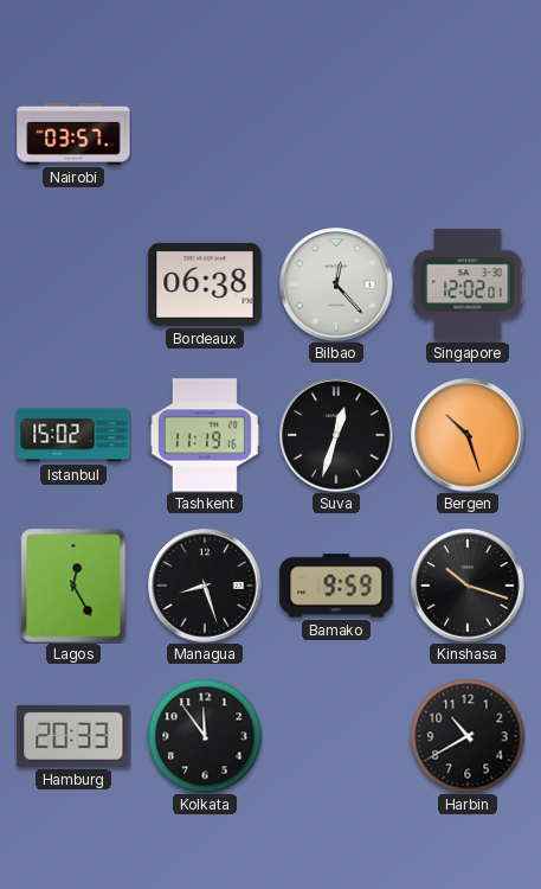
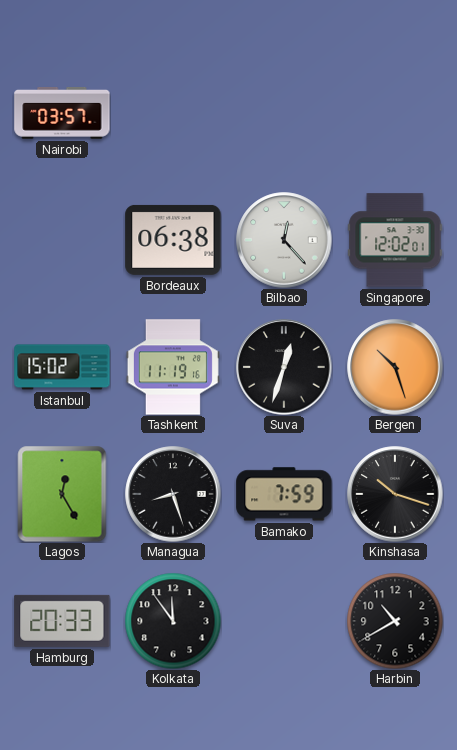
Bamako: 9:59 -> 7:59
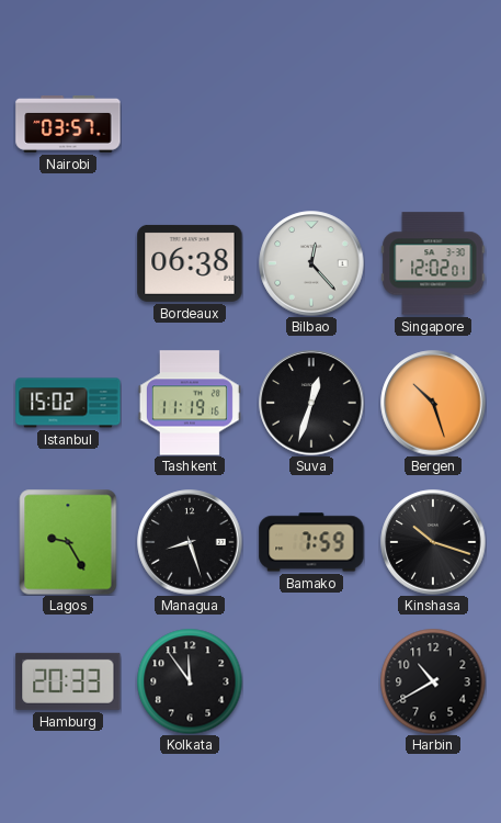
Lagos: 12:25 -> 9:25
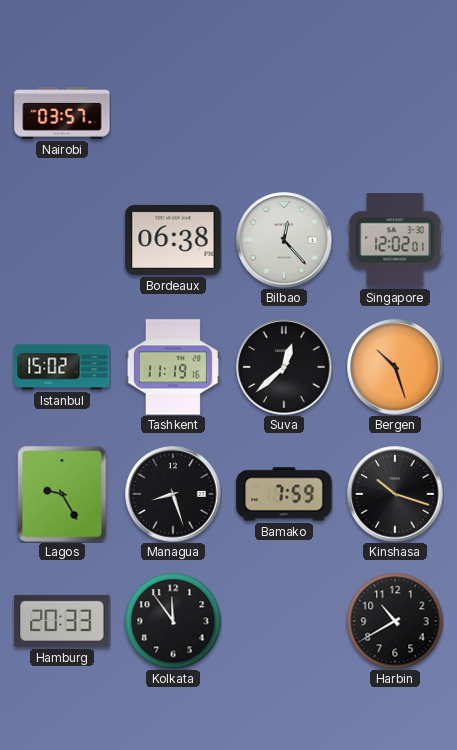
Suva: 12:33 -> 12:38
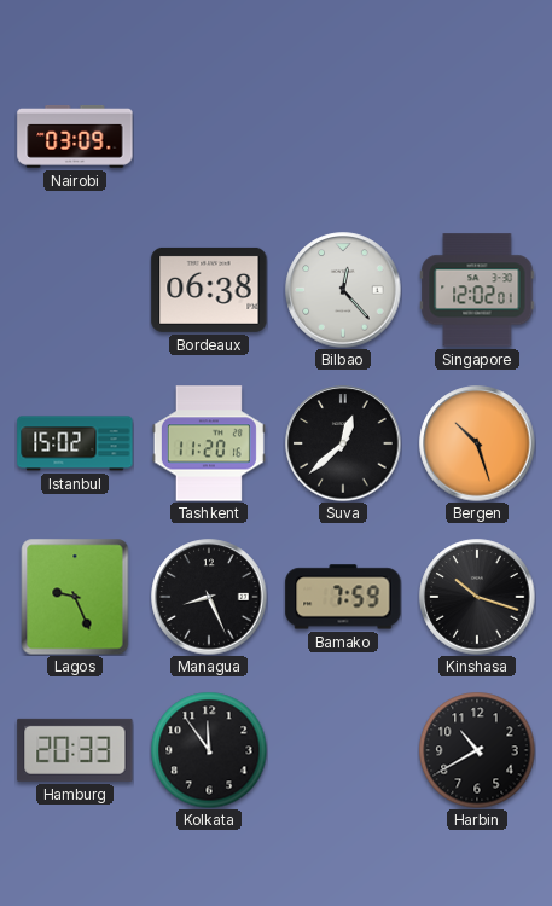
Nairobi: 03:57 -> 03:09
Tashkent: 11:19 -> 11:20
Lagos: 9:25 -> 9:26
Managua: 8:27 -> 8:26
